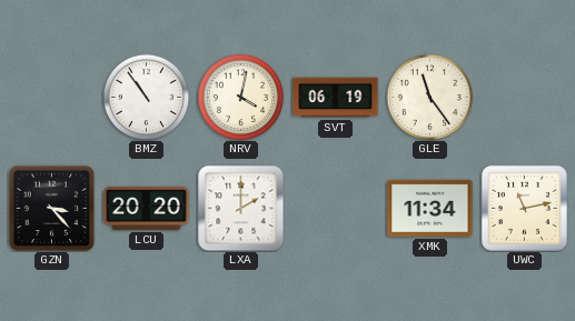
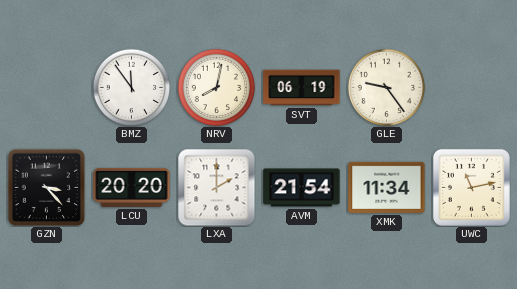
BMZ: 10:54 -> 11:54
NRV: 4:02 -> 8:02
GLE: 11:24 -> 9:24
AVM: none -> 21:54
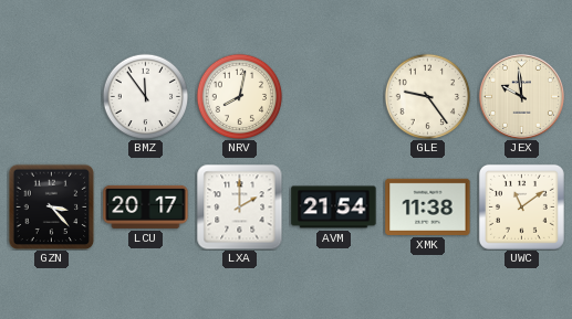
SVT: 06:19 -> none
JEX: none -> 9:59
LCU: 20:20 -> 20:17
XMK: 11:34 -> 11:38
UWC: 11:13 -> 11:09
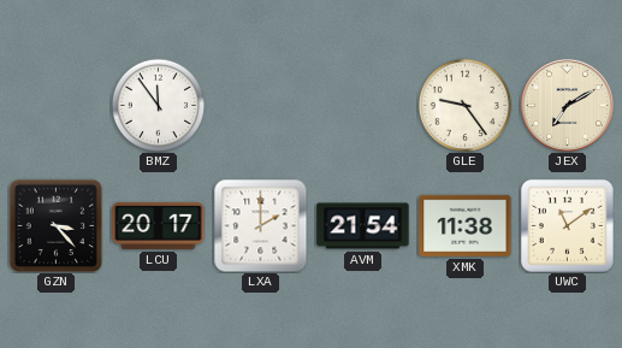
NRV: 8:02 -> none
JEX: 9:59 -> 7:10
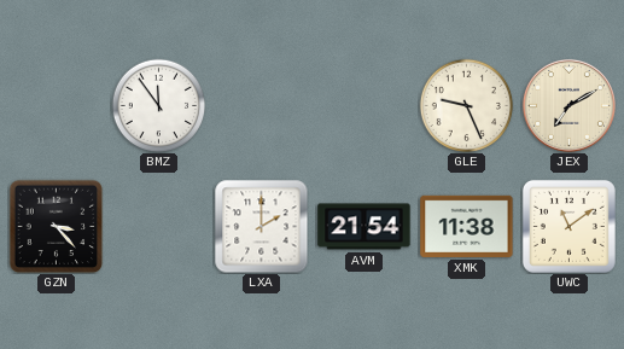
GLE: 9:24 -> 9:26
LCU: 20:17 -> none
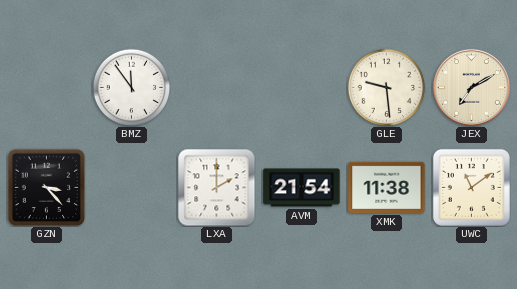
GLE: 9:26 -> 9:29
